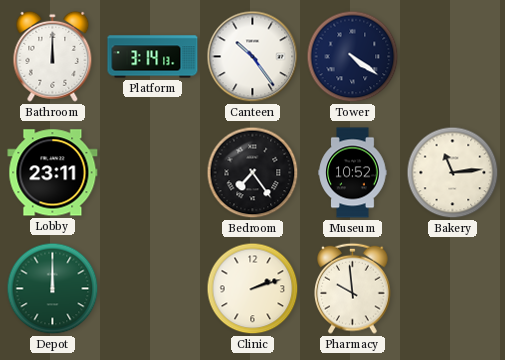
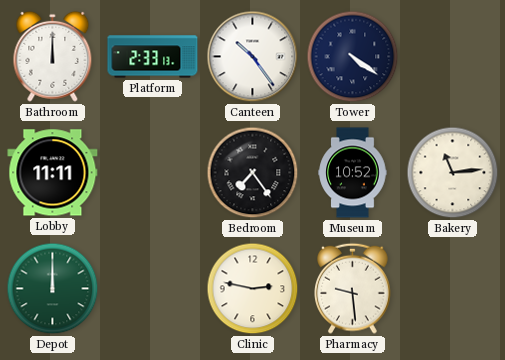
Platform: 3:14 -> 2:33
Lobby: 23:11 -> 11:11
Clinic: 2:12 -> 2:47
Pharmacy: 9:59 -> 9:29
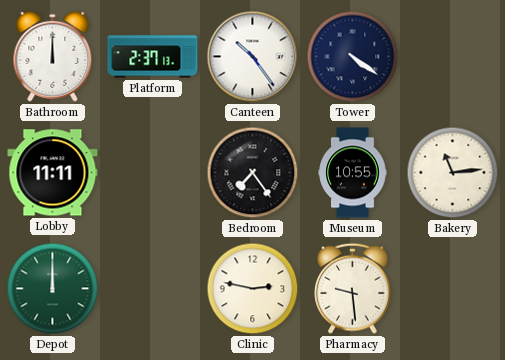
Platform: 2:33 -> 2:37
Museum: 10:52 -> 10:55
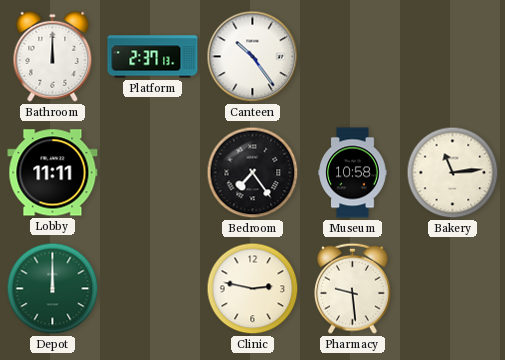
Tower: 4:21 -> none
Museum: 10:55 -> 10:58
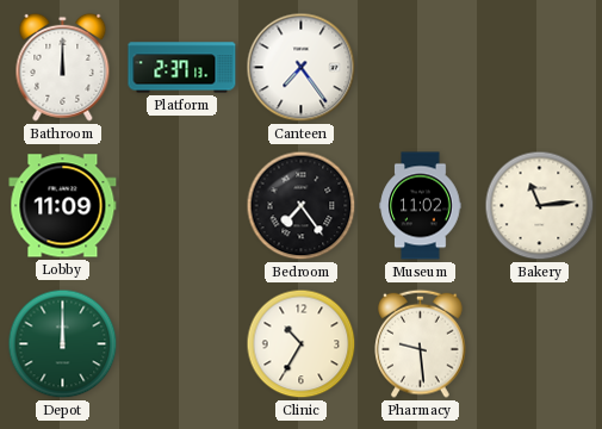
Canteen: 10:24 -> 7:24
Lobby: 11:11 -> 11:09
Museum: 10:58 -> 11:02
Clinic: 2:47 -> 10:35
